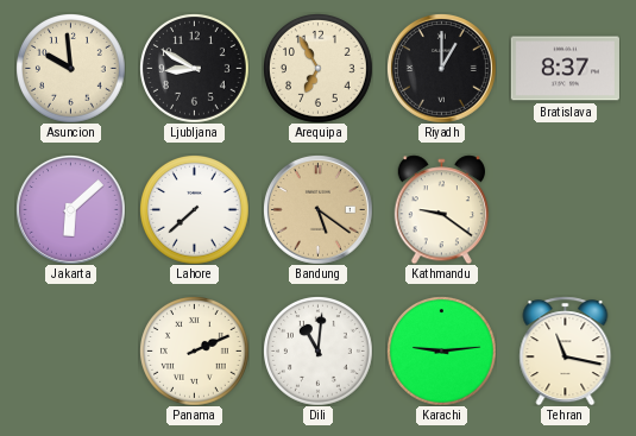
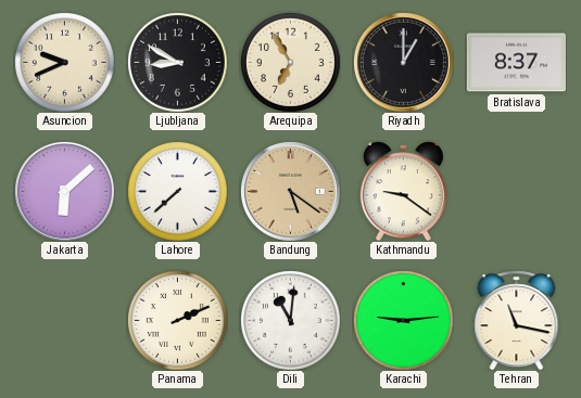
Asuncion: 9:59 -> 9:41
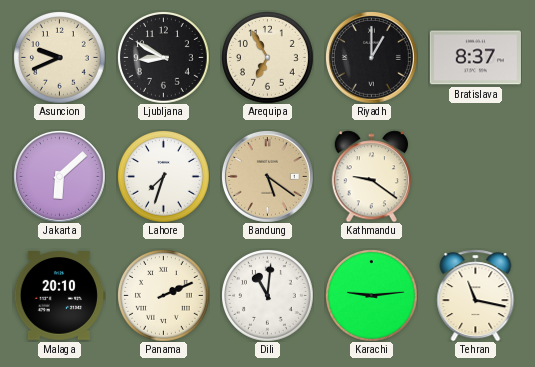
Lahore: 7:38 -> 7:33
Malaga: none -> 20:10
